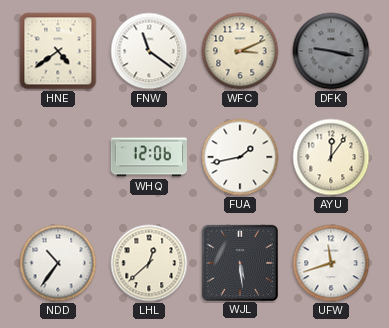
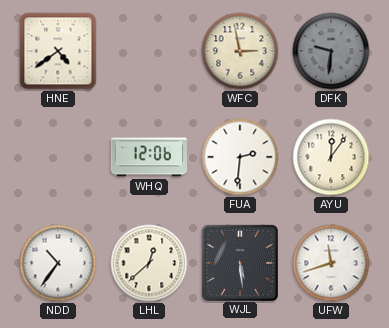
FNW: 11:21 -> none
WFC: 3:11 -> 2:58
DFK: 9:17 -> 9:31
FUA: 1:43 -> 2:31
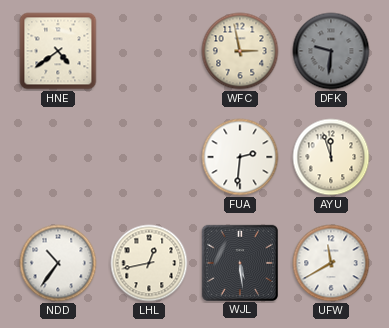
WHQ: 12:06 -> none
AYU: 12:06 -> 11:57
LHL: 12:38 -> 12:43
UFW: 11:42 -> 11:40
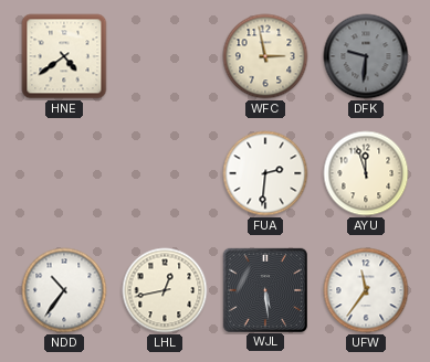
UFW: 11:40 -> 11:36
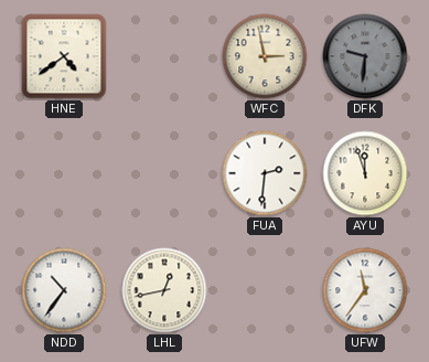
WJL: 5:29 -> none
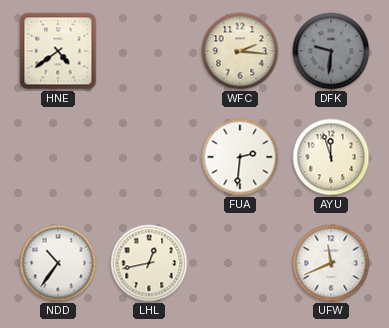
WFC: 2:58 -> 2:16
UFW: 11:36 -> 11:41
